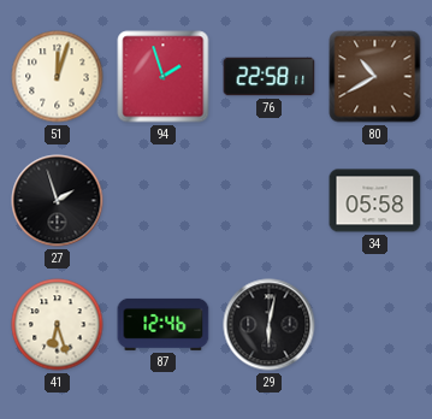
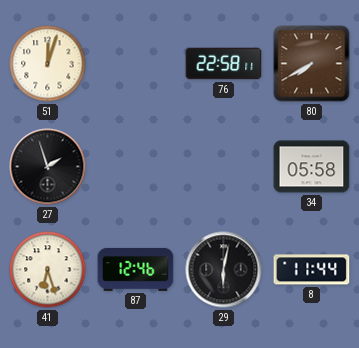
94: 1:57 -> none
80: 10:40 -> 7:40
8: none -> 11:44
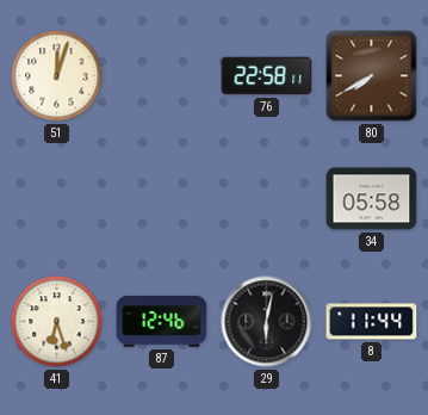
27: 1:57 -> none
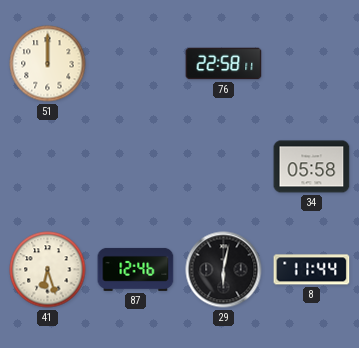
51: 12:03 -> 12:00
80: 7:40 -> none
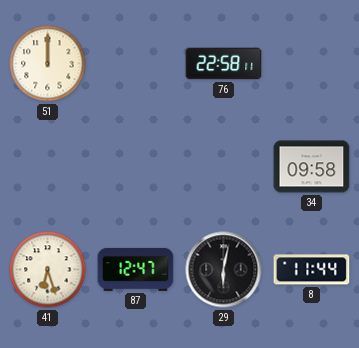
34: 05:58 -> 09:58
87: 12:46 -> 12:47
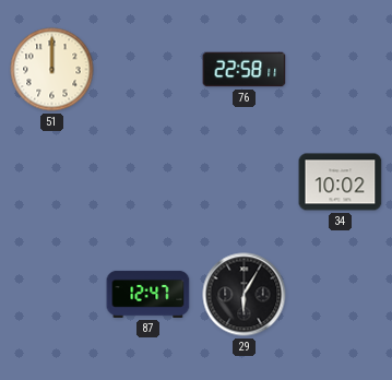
34: 09:58 -> 10:02
41: 6:27 -> none
29: 6:02 -> 6:05
8: 11:44 -> none
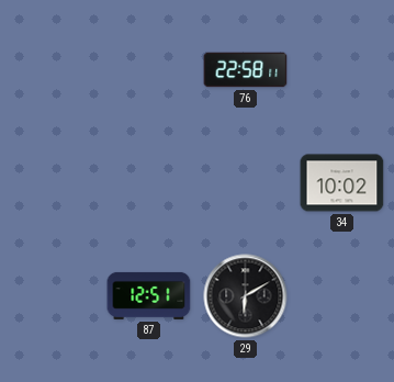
51: 12:00 -> none
87: 12:47 -> 12:51
29: 6:05 -> 6:10
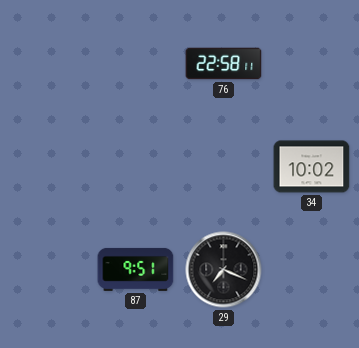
87: 12:51 -> 9:51
29: 6:10 -> 7:19
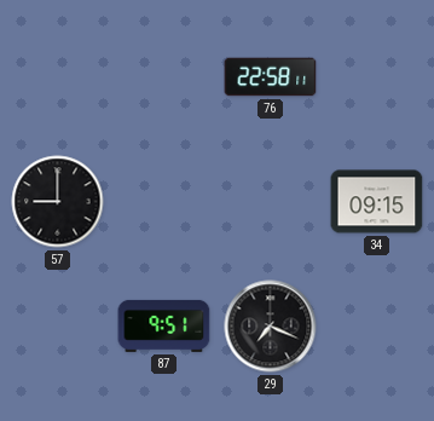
57: none -> 9:00
34: 10:02 -> 09:15
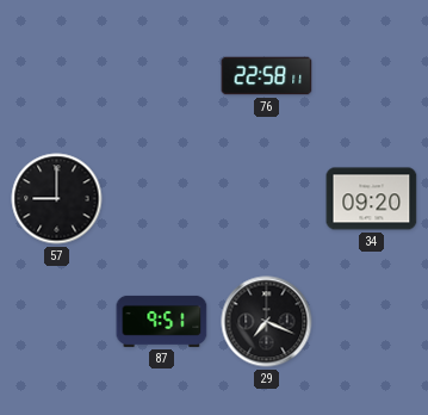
34: 09:15 -> 09:20
